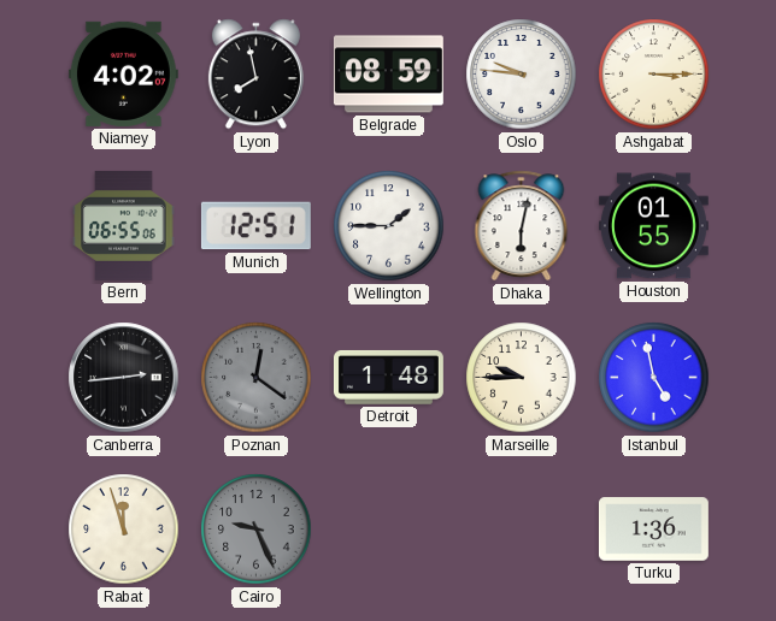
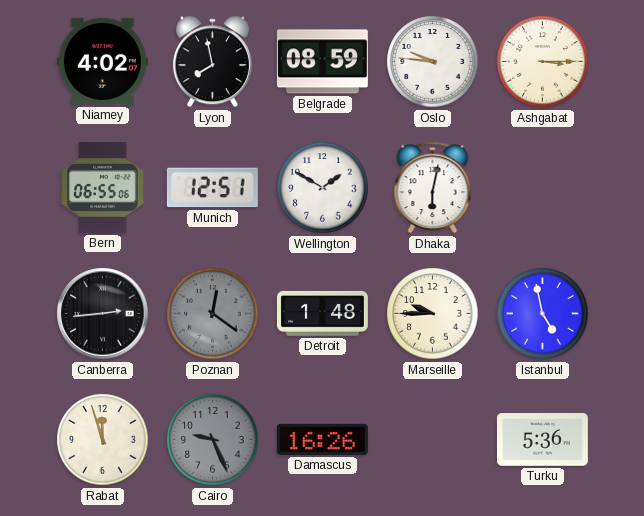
Wellington: 1:45 -> 1:50
Houston: 01:55 -> none
Damascus: none -> 16:26
Turku: 1:36 -> 5:36
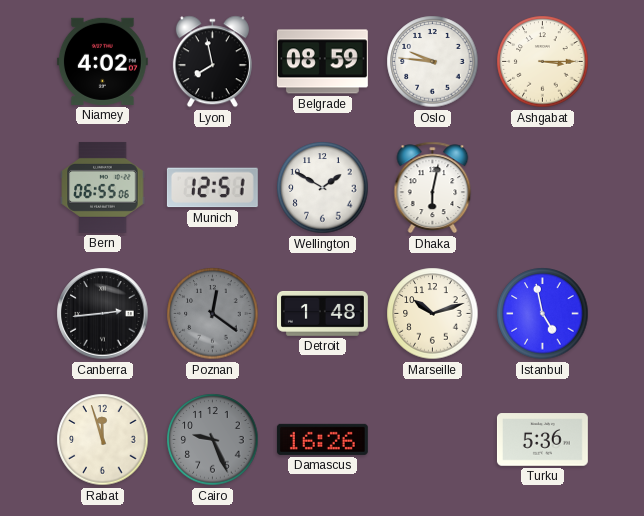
Marseille: 9:45 -> 10:12
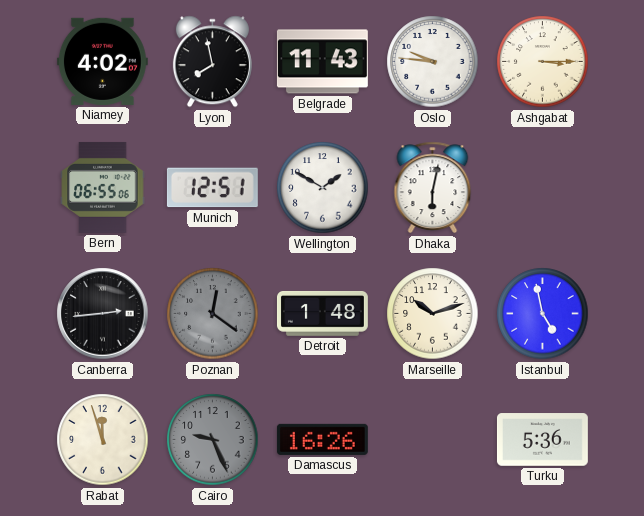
Belgrade: 08:59 -> 11:43
